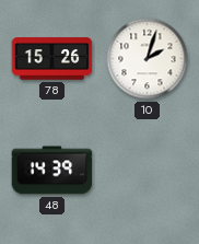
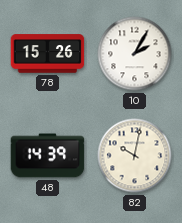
10: 2:03 -> 2:05
82: none -> 10:02
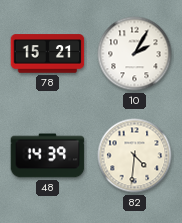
78: 15:26 -> 15:21
82: 10:02 -> 4:31
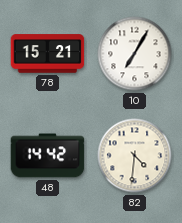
10: 2:05 -> 7:05
48: 14:39 -> 14:42
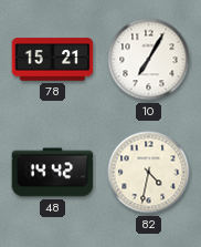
82: 4:31 -> 4:32
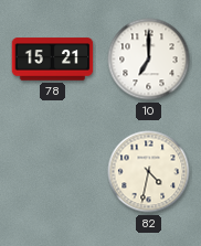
10: 7:05 -> 7:00
48: 14:42 -> none
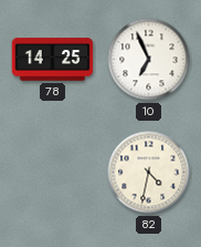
78: 15:21 -> 14:25
10: 7:00 -> 6:56
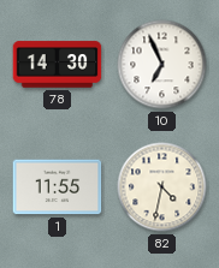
78: 14:25 -> 14:30
1: none -> 11:55
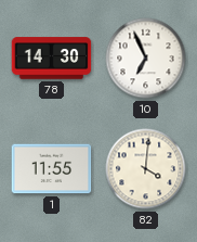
82: 4:32 -> 4:01
